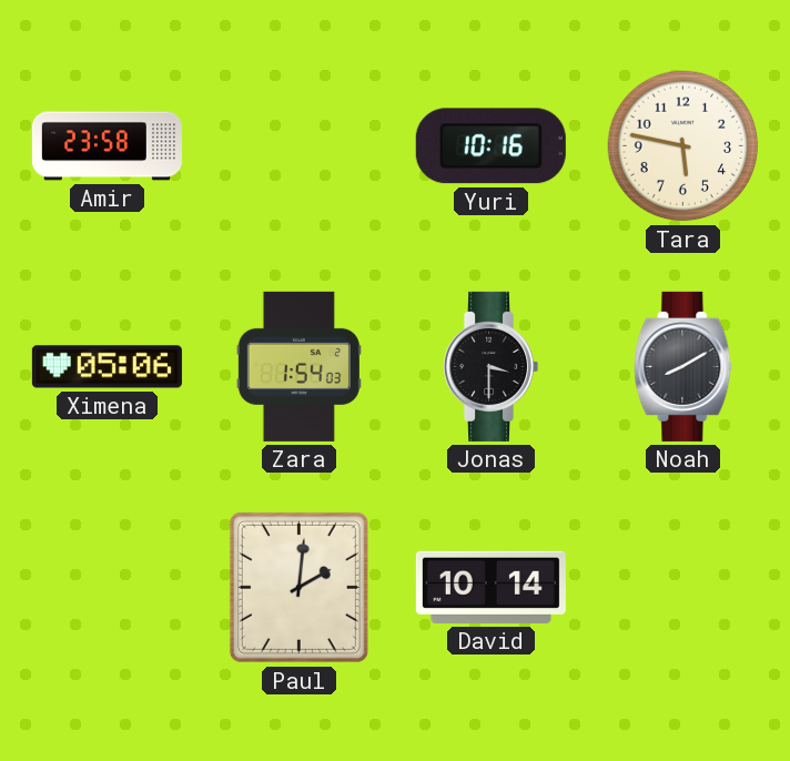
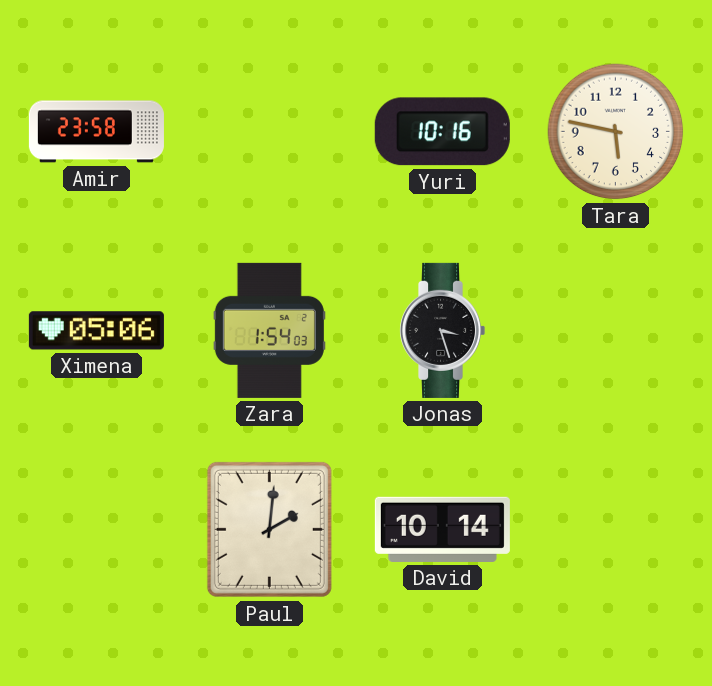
Jonas: 3:30 -> 3:27
Noah: 8:10 -> none
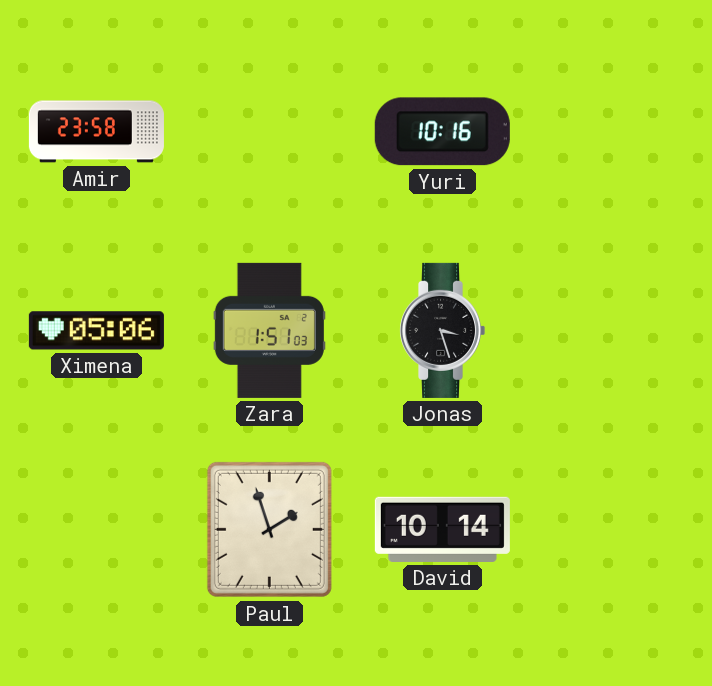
Tara: 5:47 -> none
Zara: 1:54 -> 1:51
Paul: 2:01 -> 1:57
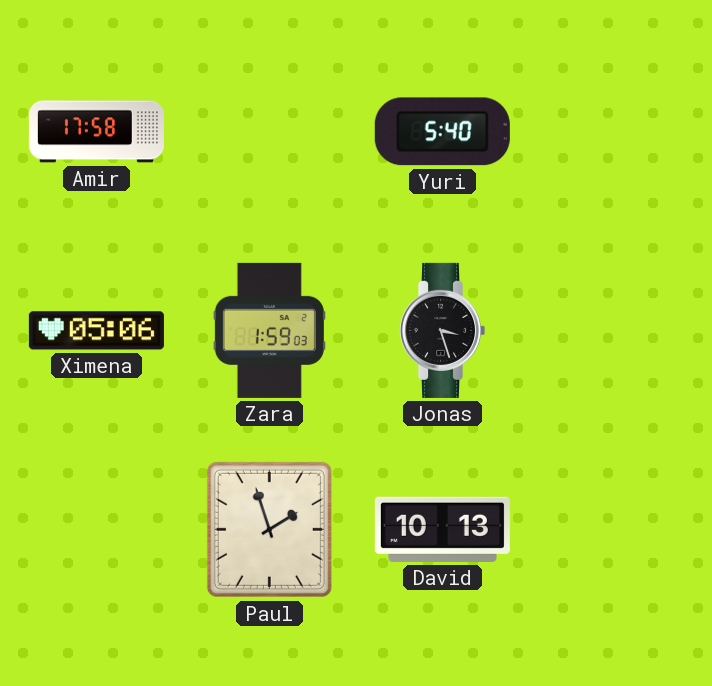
Amir: 23:58 -> 17:58
Yuri: 10:16 -> 5:40
Zara: 1:51 -> 1:59
David: 10:14 -> 10:13
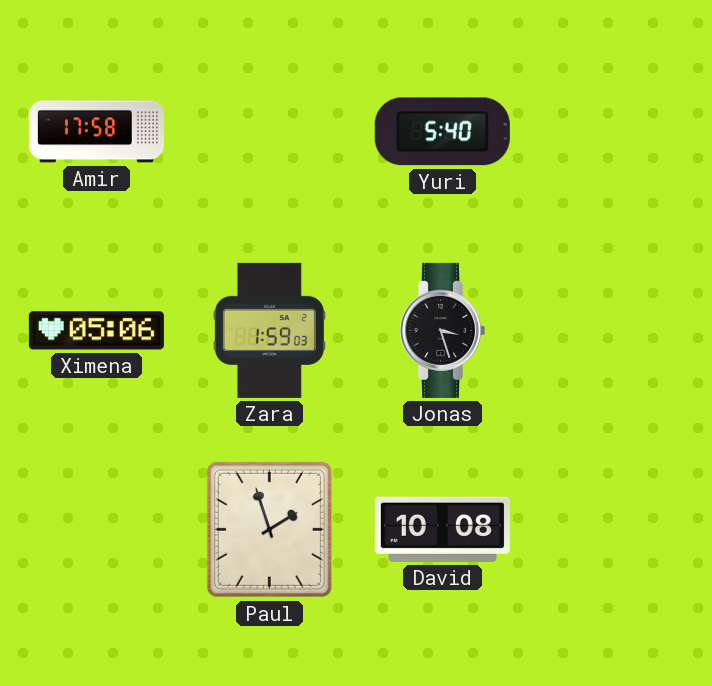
David: 10:13 -> 10:08
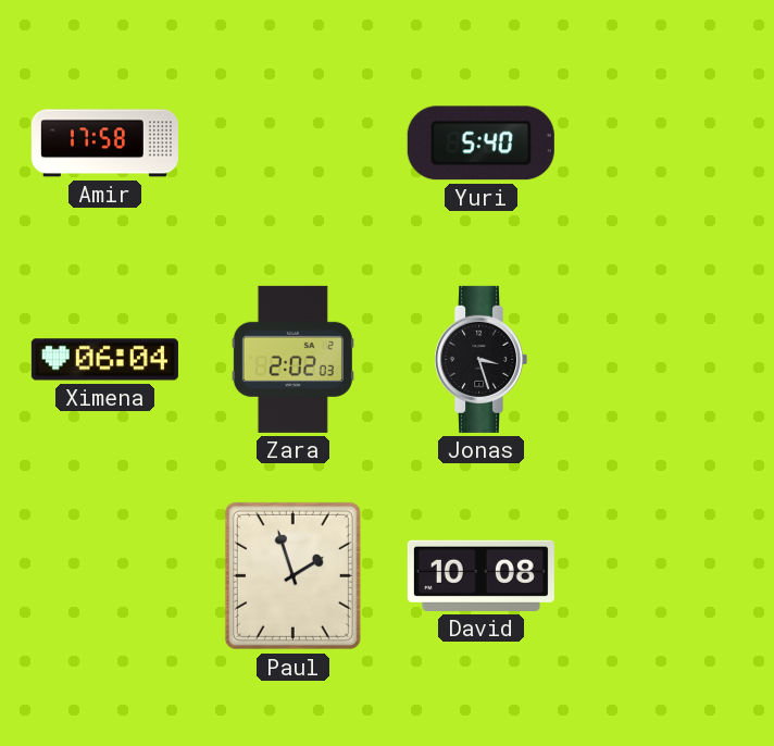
Ximena: 05:06 -> 06:04
Zara: 1:59 -> 2:02
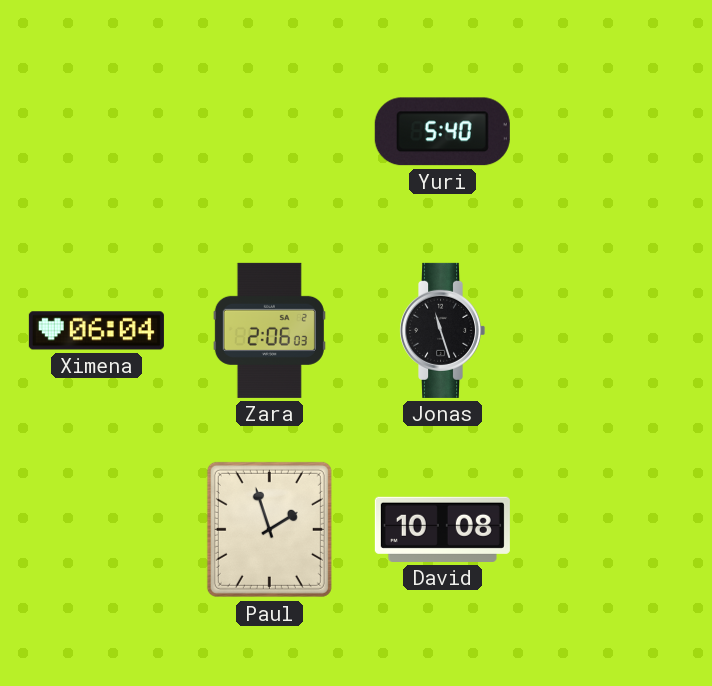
Amir: 17:58 -> none
Zara: 2:02 -> 2:06
Jonas: 3:27 -> 11:27
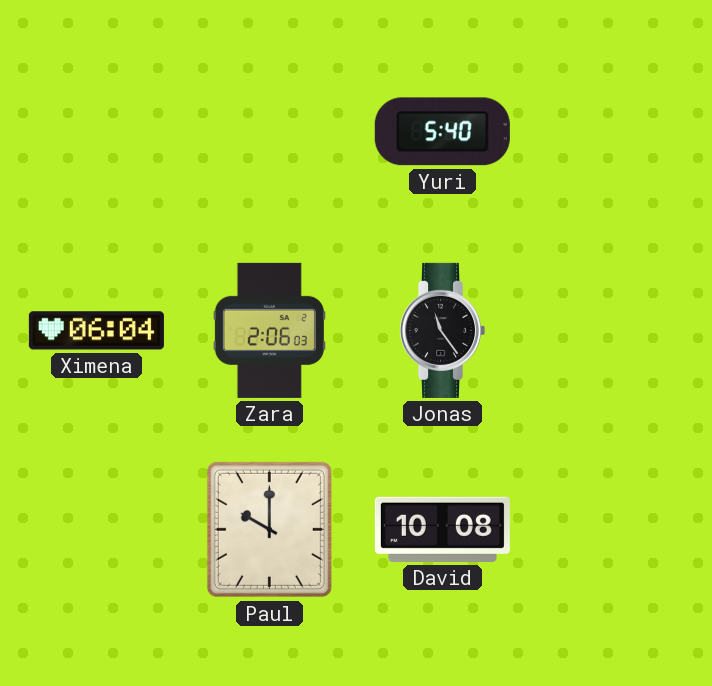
Jonas: 11:27 -> 11:24
Paul: 1:57 -> 10:00
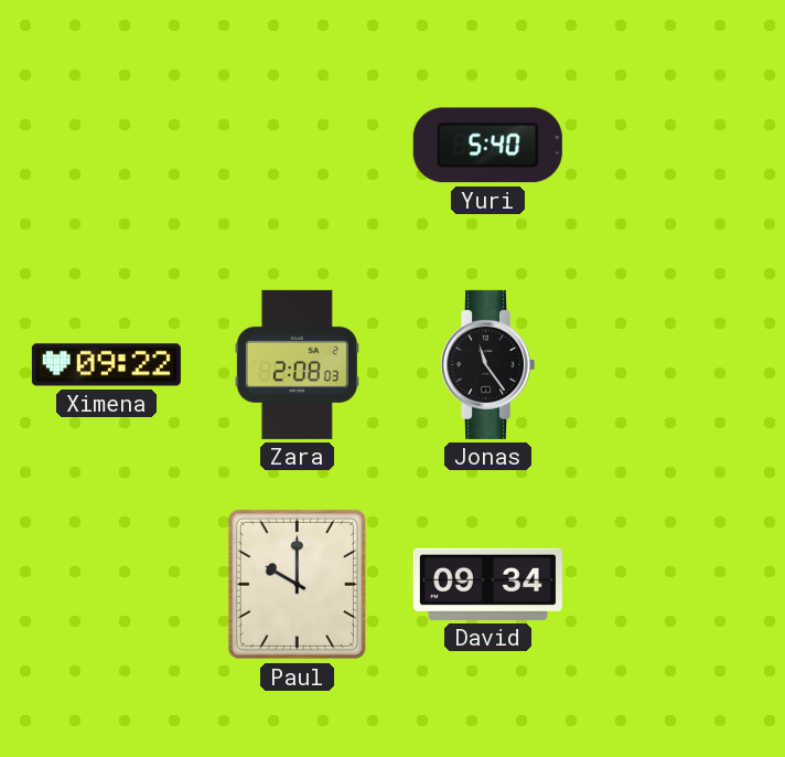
Ximena: 06:04 -> 09:22
Zara: 2:06 -> 2:08
David: 10:08 -> 09:34
